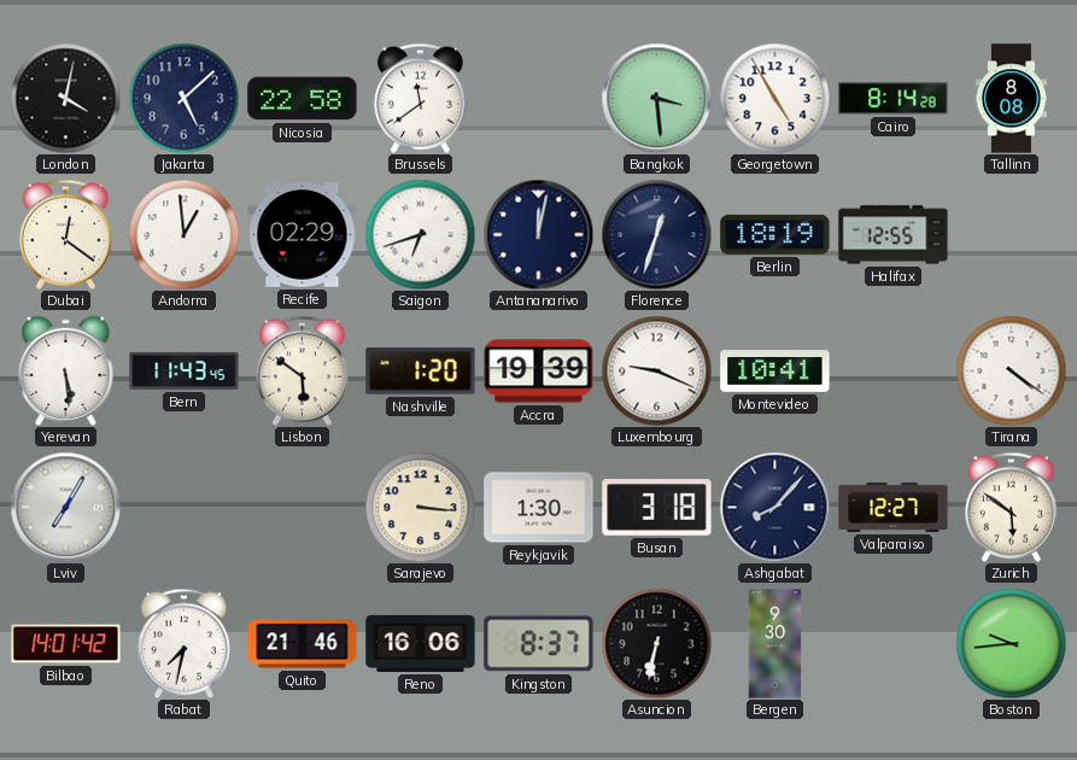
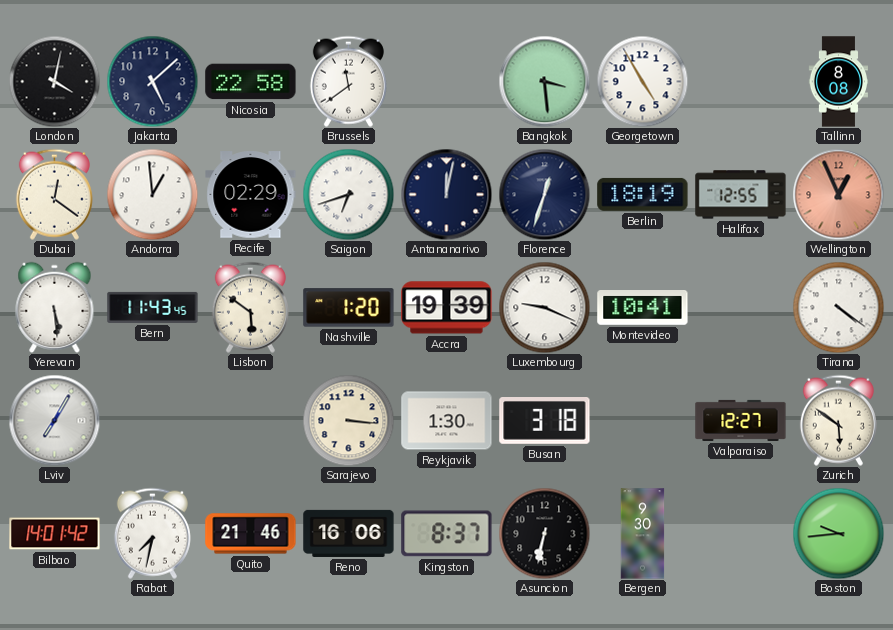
Cairo: 8:14 -> none
Wellington: none -> 12:56
Ashgabat: 8:07 -> none
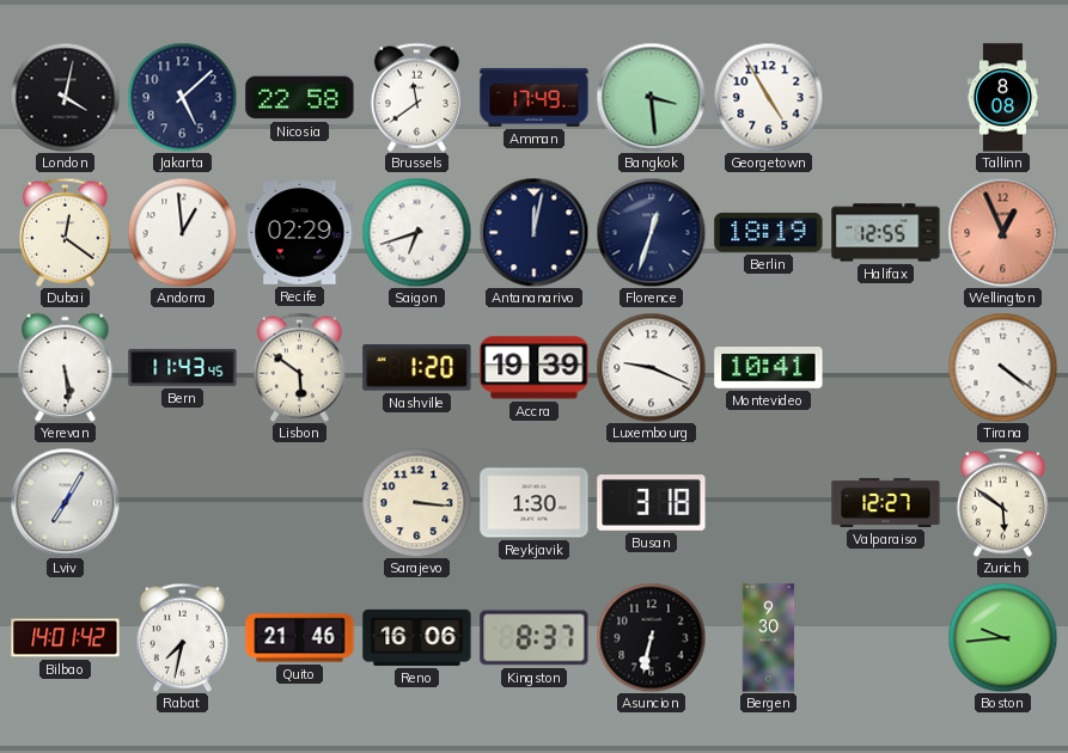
Amman: none -> 17:49
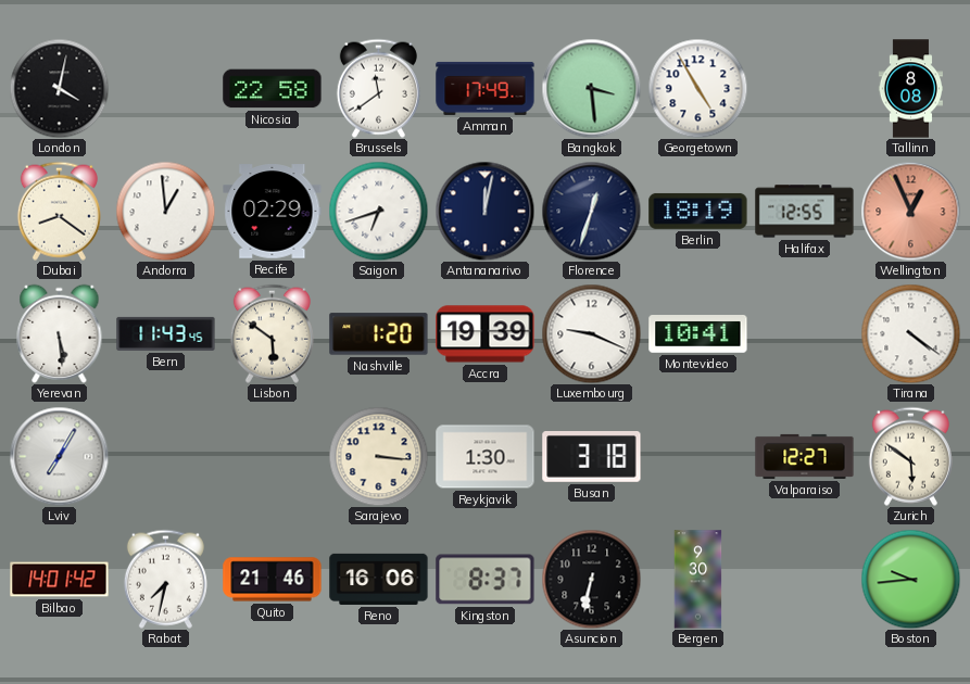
Jakarta: 5:08 -> none
Dubai: 12:21 -> 8:21
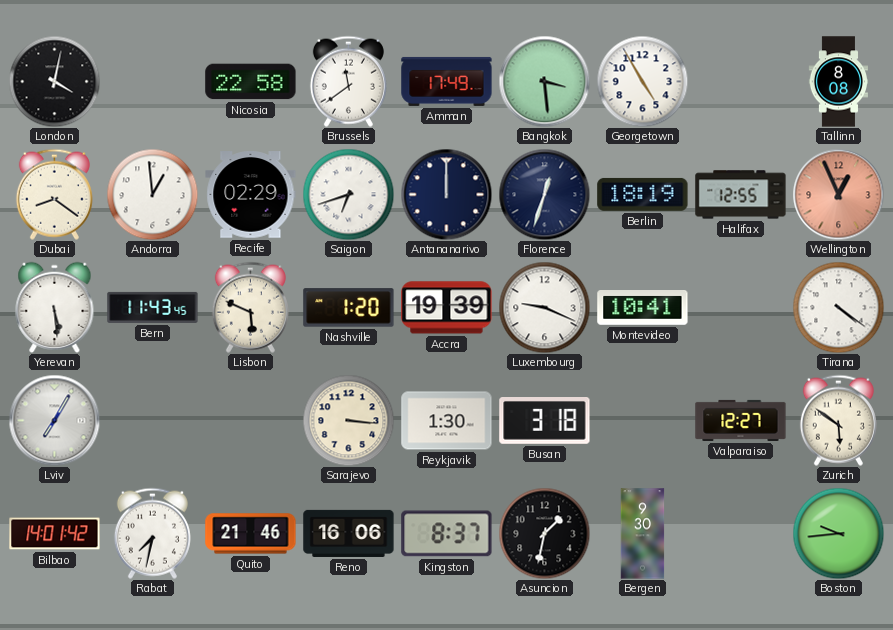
Antananarivo: 12:02 -> 12:00
Lisbon: 5:51 -> 5:49
Asuncion: 6:32 -> 1:32
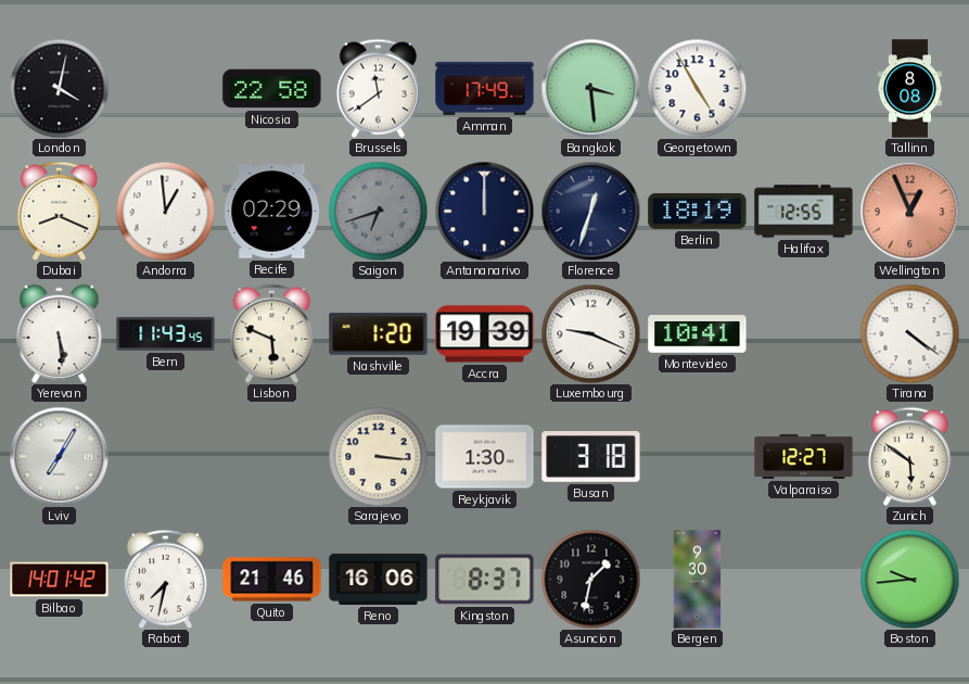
Dubai: 8:21 -> 8:19
Saigon dial: white -> grey
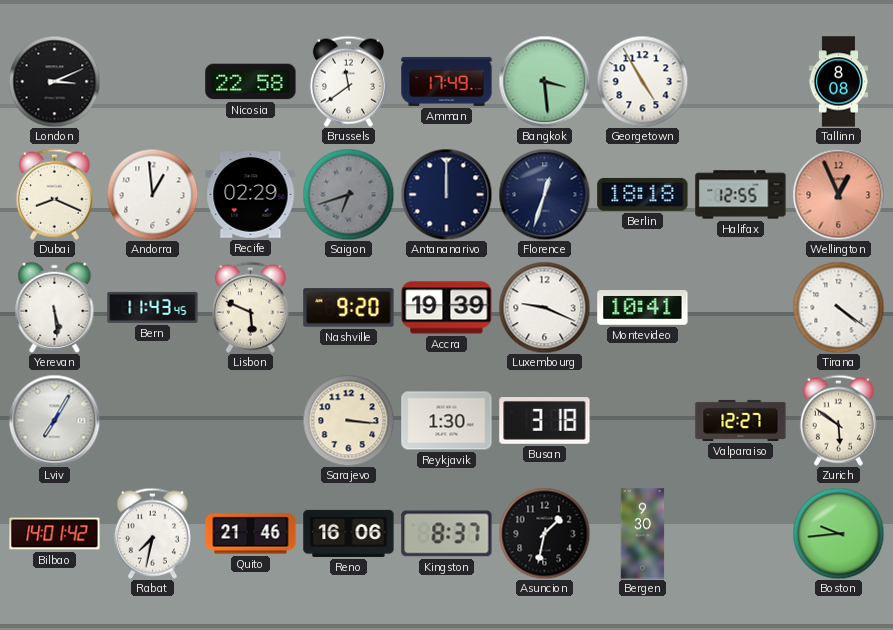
London: 4:02 -> 3:11
Berlin: 18:19 -> 18:18
Nashville: 1:20 -> 9:20
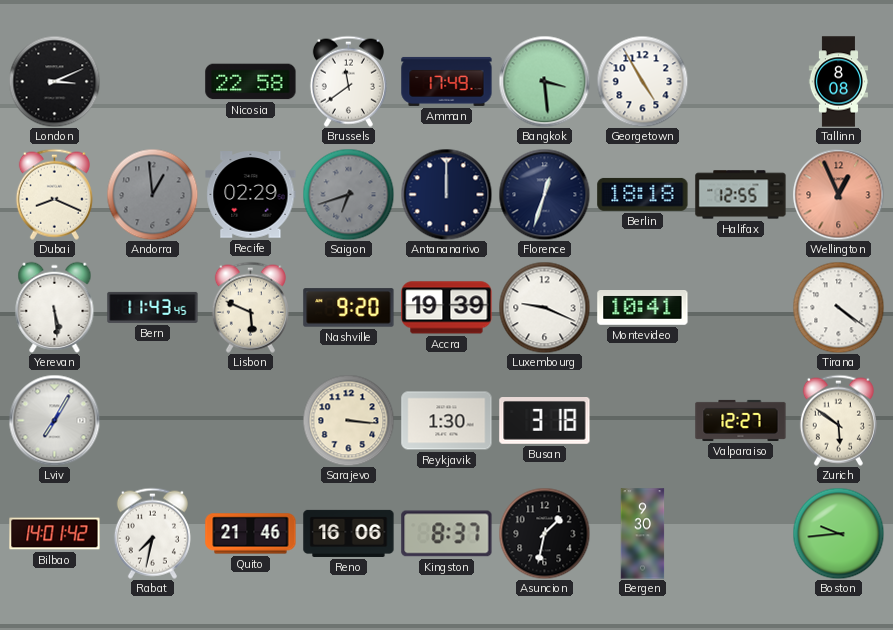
Andorra dial: white -> grey
